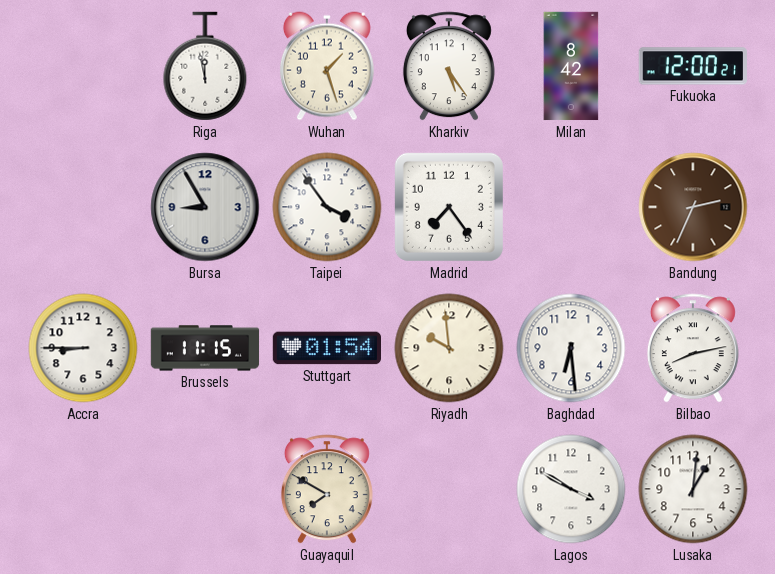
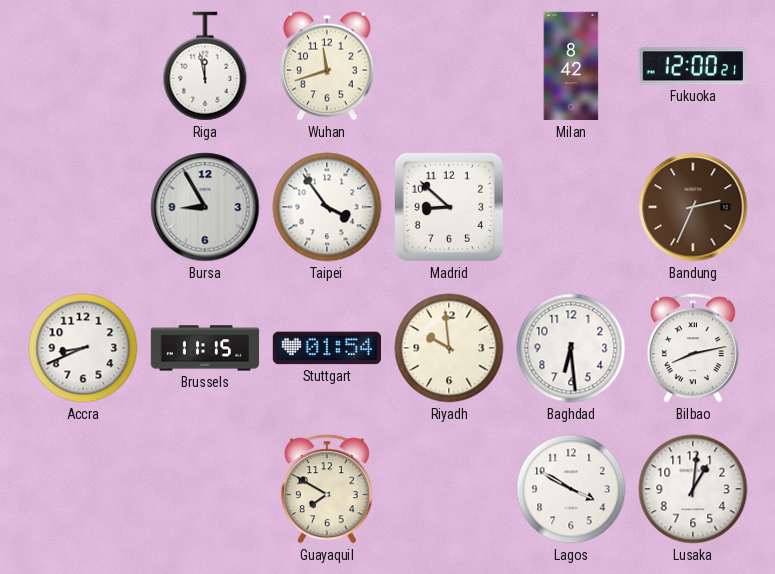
Wuhan: 1:27 -> 11:42
Kharkiv: 5:24 -> none
Madrid: 7:24 -> 8:52
Accra: 8:45 -> 8:41
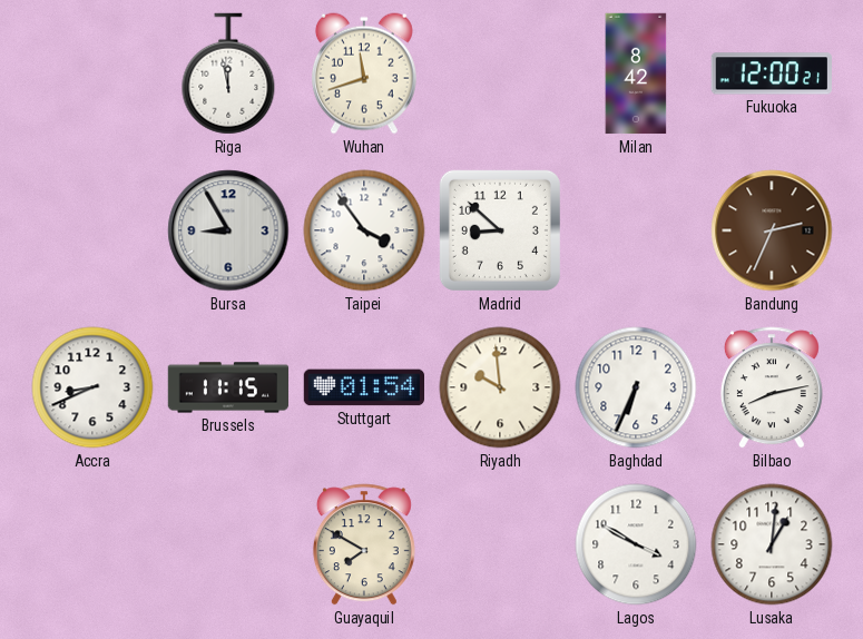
Baghdad: 6:29 -> 6:34
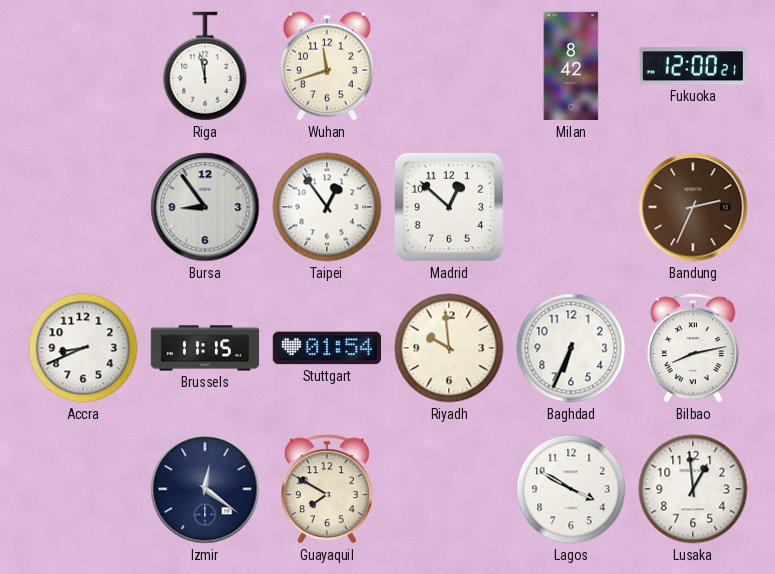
Bursa: 8:55 -> 8:54
Taipei: 3:54 -> 12:54
Madrid: 8:52 -> 12:52
Izmir: none -> 12:21
Lusaka: 1:01 -> 12:59
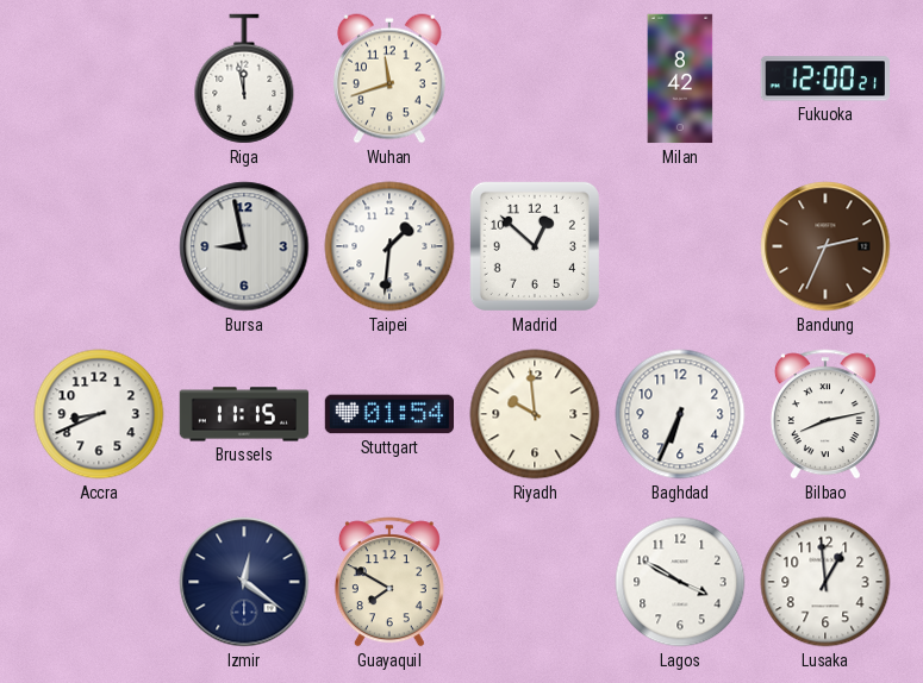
Bursa: 8:54 -> 8:58
Taipei: 12:54 -> 1:31
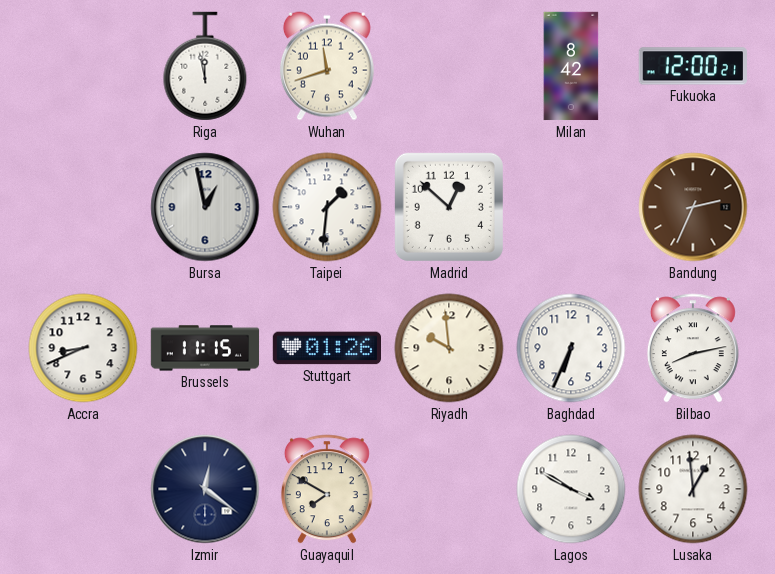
Bursa: 8:58 -> 12:58
Stuttgart: 01:54 -> 01:26
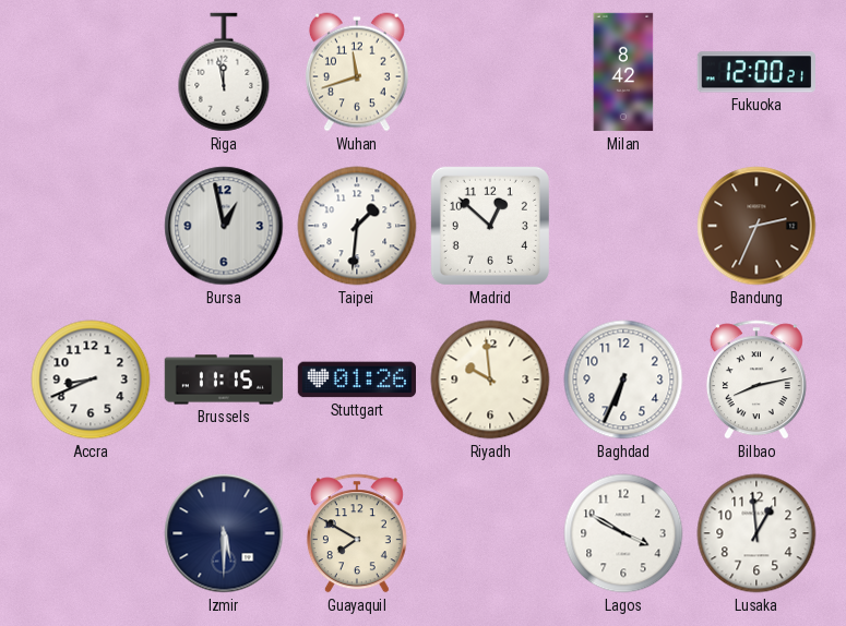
Izmir: 12:21 -> 5:30
